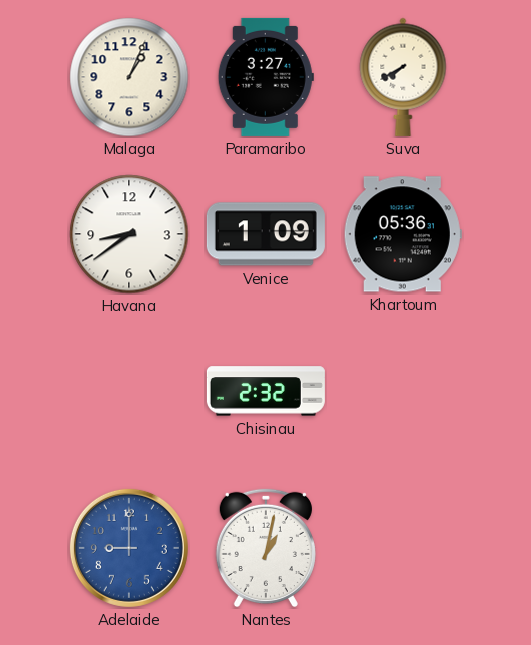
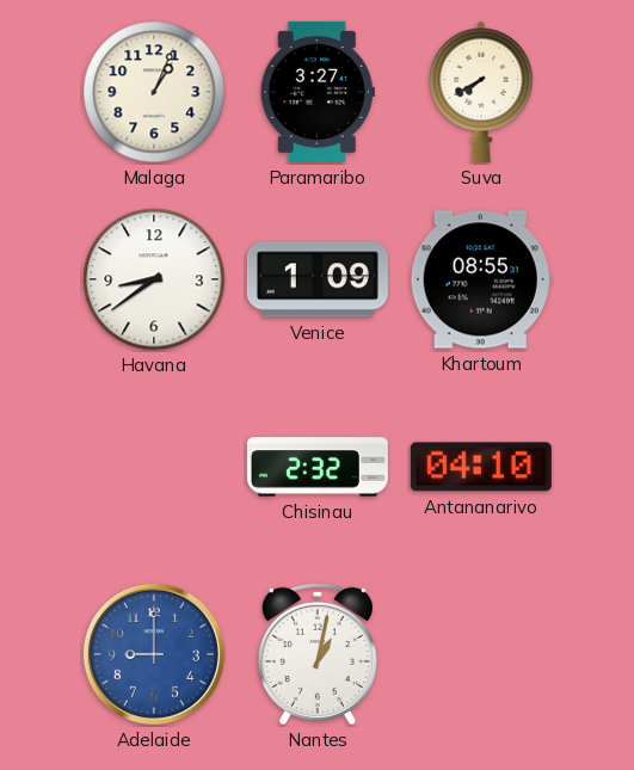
Khartoum: 05:36 -> 08:55
Antananarivo: none -> 04:10
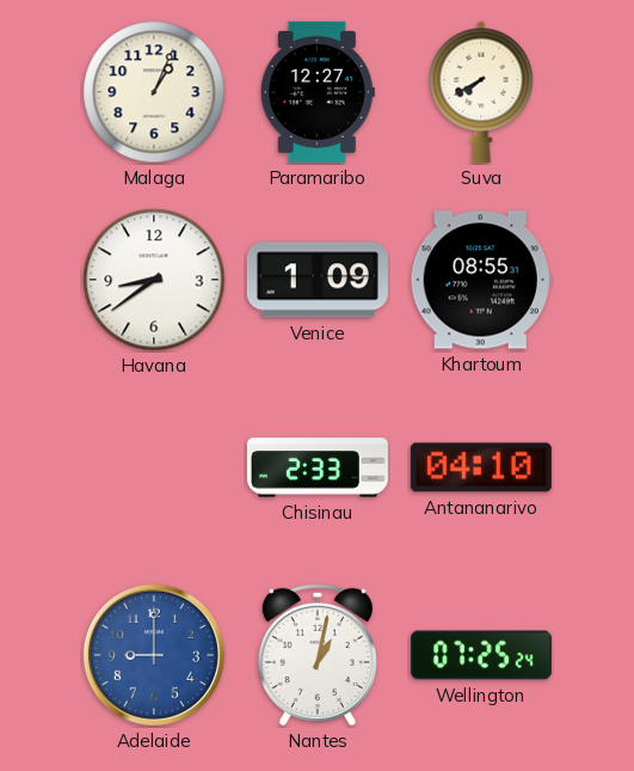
Paramaribo: 3:27 -> 12:27
Chisinau: 2:32 -> 2:33
Wellington: none -> 07:25
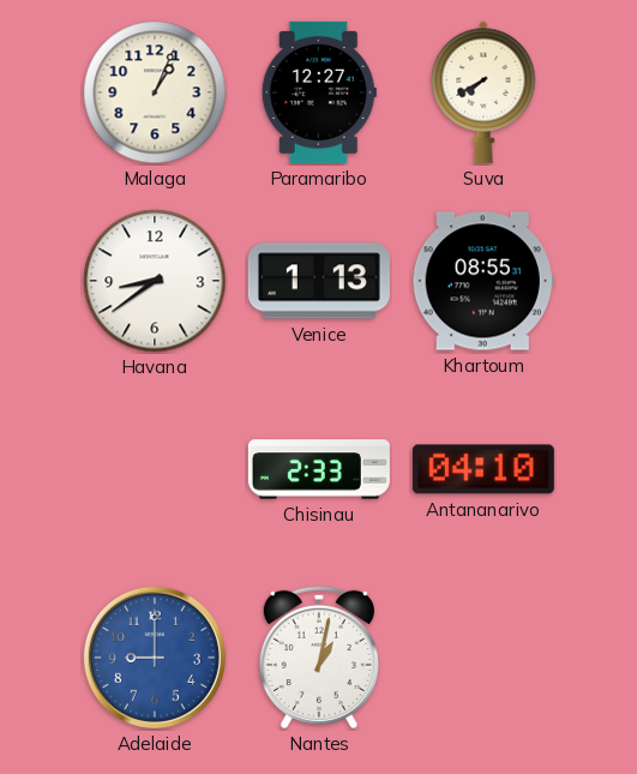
Venice: 1:09 -> 1:13
Wellington: 07:25 -> none
